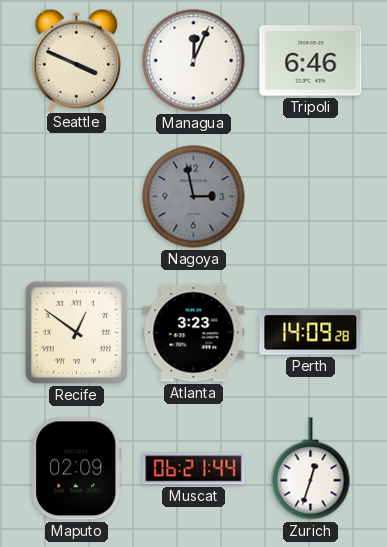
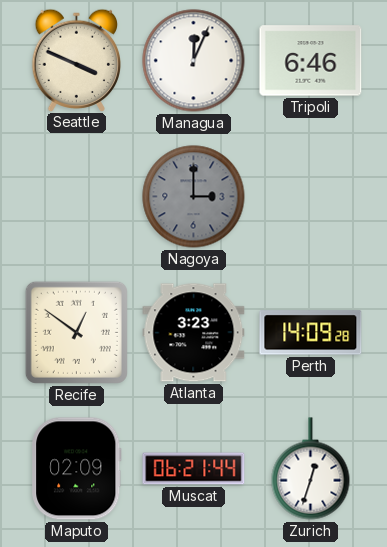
Nagoya: 2:58 -> 3:00
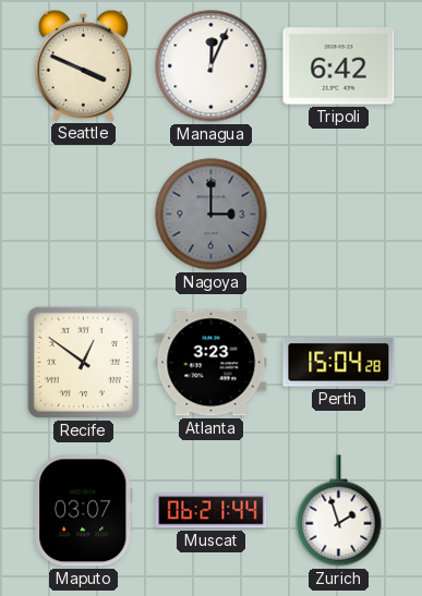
Tripoli: 6:46 -> 6:42
Perth: 14:09 -> 15:04
Maputo: 02:09 -> 03:07
Zurich: 12:33 -> 1:57
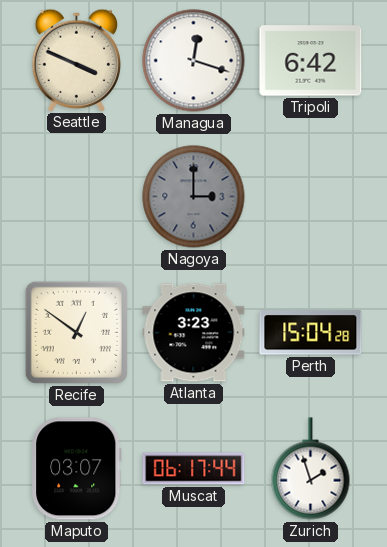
Managua: 12:04 -> 12:18
Muscat: 06:21 -> 06:17
